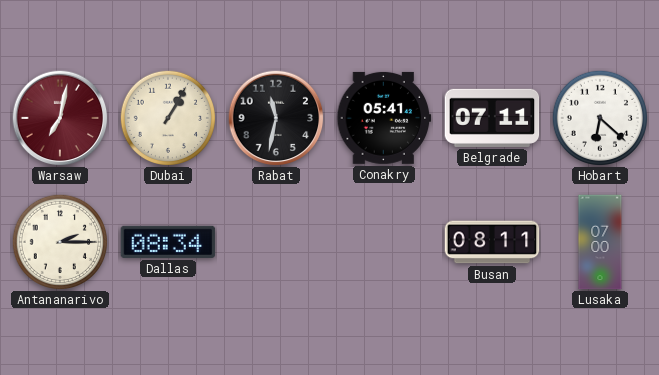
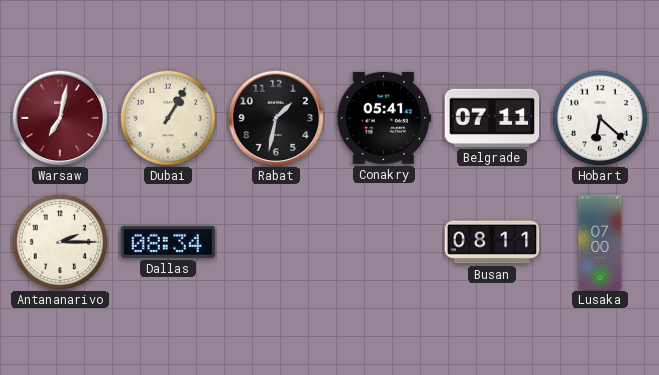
Rabat: 11:32 -> 1:32
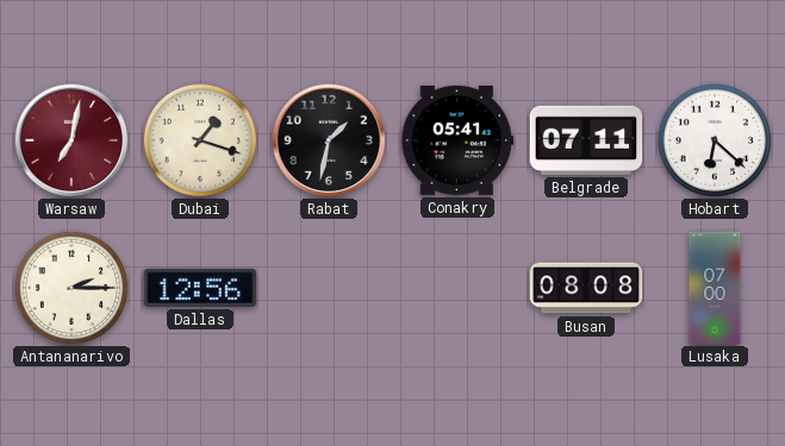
Dubai: 1:05 -> 1:18
Dallas: 08:34 -> 12:56
Busan: 08:11 -> 08:08
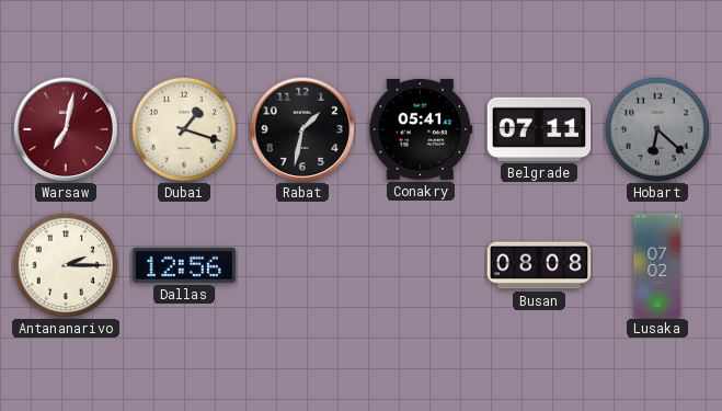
Hobart dial: white -> grey
Lusaka: 07:00 -> 07:02
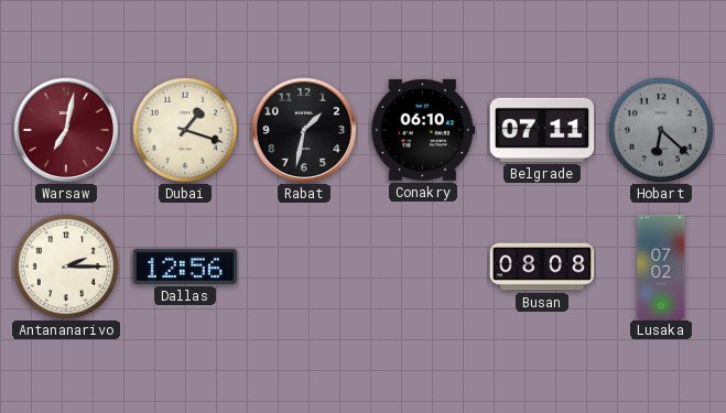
Conakry: 05:41 -> 06:10
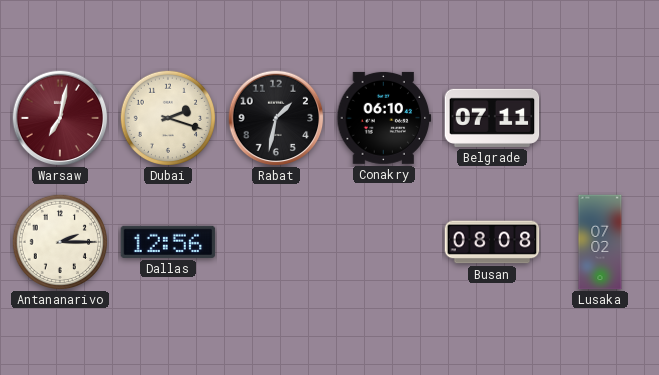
Dubai: 1:18 -> 2:18
Hobart: 6:22 -> none
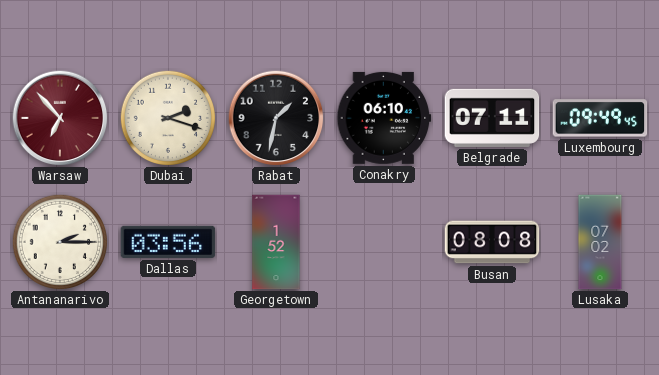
Warsaw: 7:02 -> 6:53
Luxembourg: none -> 09:49
Dallas: 12:56 -> 03:56
Georgetown: none -> 1:52
